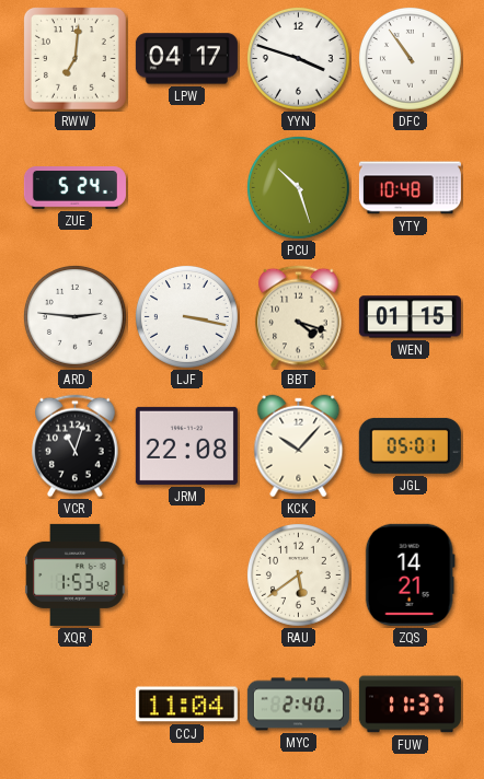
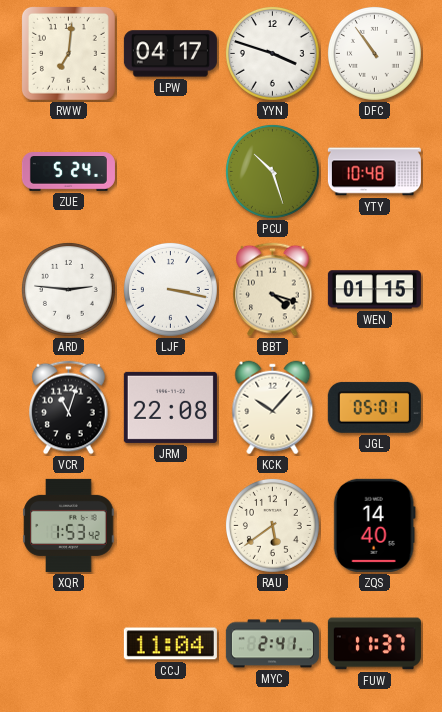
ZQS: 14:21 -> 14:40
MYC: 2:40 -> 2:41
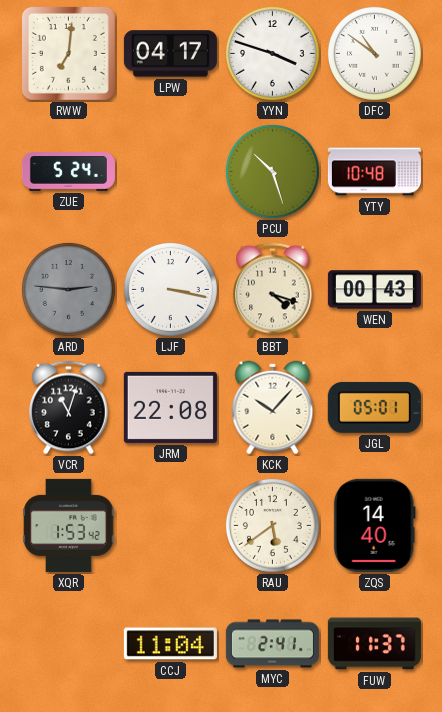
DFC: 10:54 -> 10:51
ARD dial: white -> grey
WEN: 01:15 -> 00:43
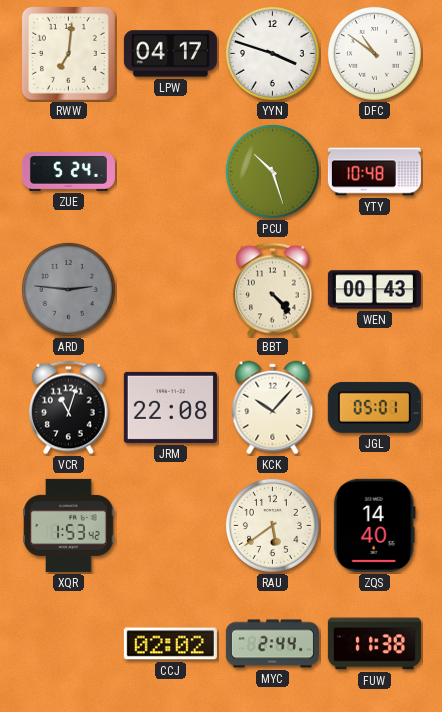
LJF: 3:17 -> none
BBT: 4:18 -> 4:23
CCJ: 11:04 -> 02:02
MYC: 2:41 -> 2:44
FUW: 11:37 -> 11:38
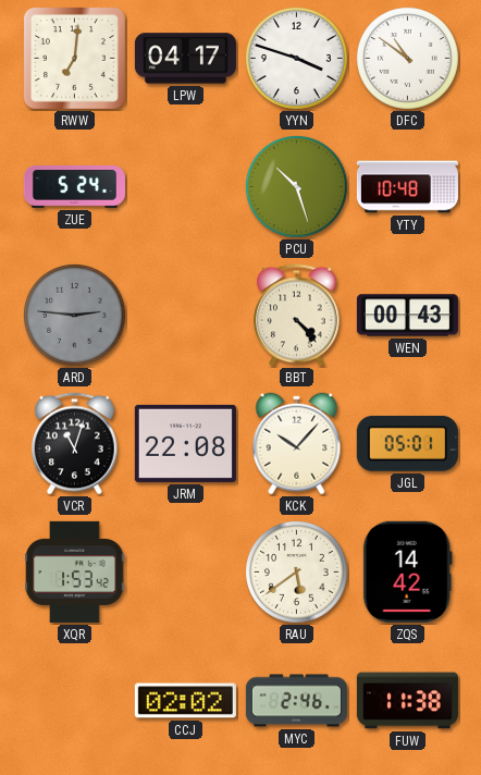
ZQS: 14:40 -> 14:42
MYC: 2:44 -> 2:46
